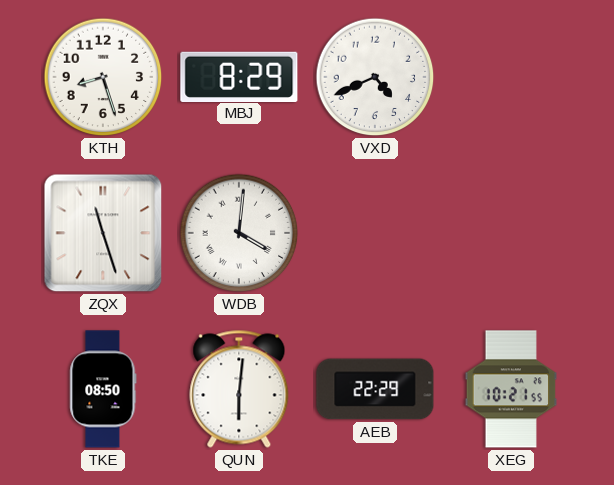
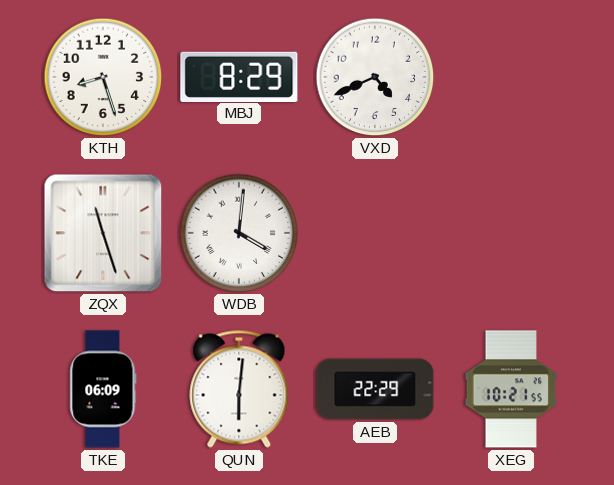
TKE: 08:50 -> 06:09
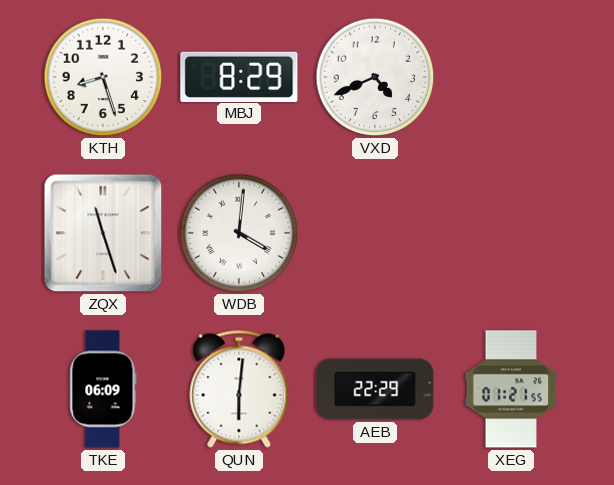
XEG: 10:21 -> 01:21
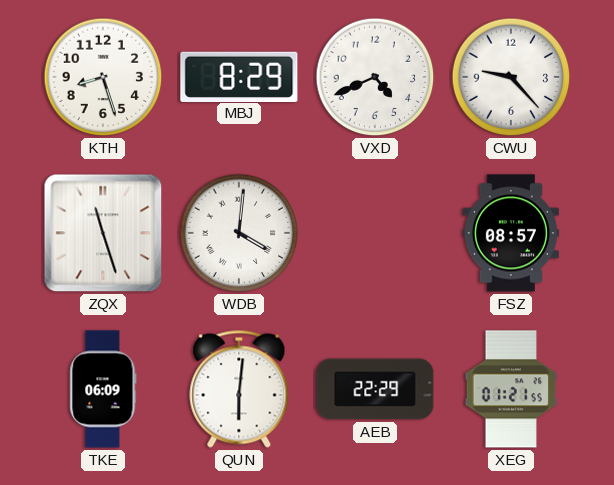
CWU: none -> 9:23
FSZ: none -> 08:57
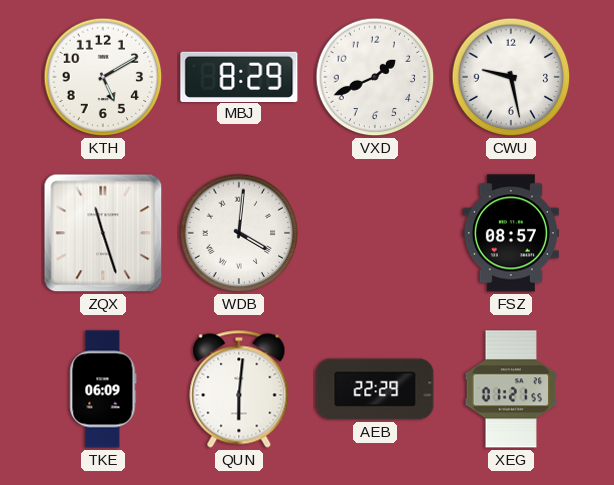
KTH: 8:27 -> 5:10
VXD: 4:41 -> 1:41
CWU: 9:23 -> 9:28
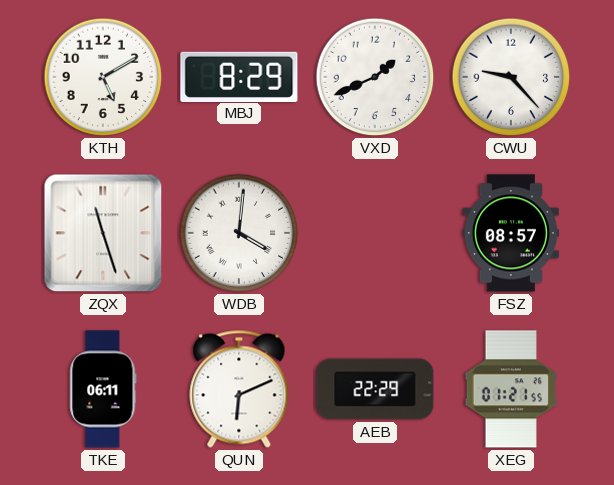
CWU: 9:28 -> 9:23
TKE: 06:09 -> 06:11
QUN: 6:01 -> 6:11
